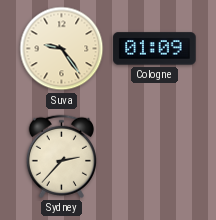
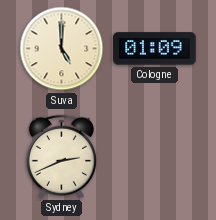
Suva: 9:24 -> 5:00
Sydney: 2:37 -> 2:41
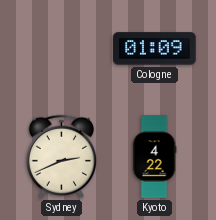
Suva: 5:00 -> none
Kyoto: none -> 4:22
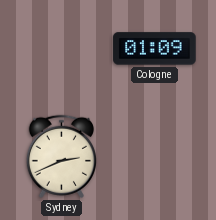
Kyoto: 4:22 -> none
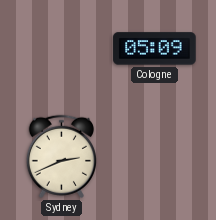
Cologne: 01:09 -> 05:09
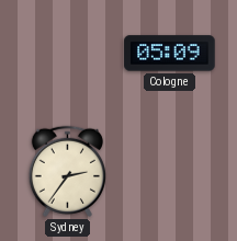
Sydney: 2:41 -> 2:36
